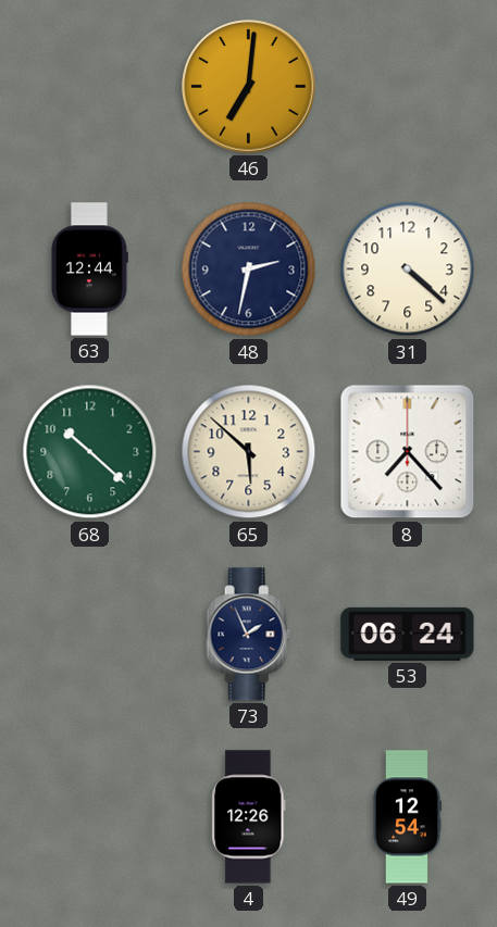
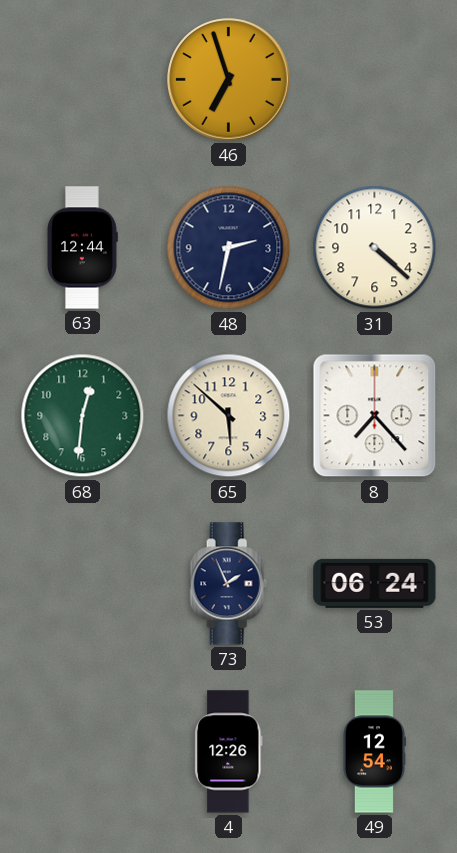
46: 7:01 -> 6:57
68: 10:22 -> 12:31
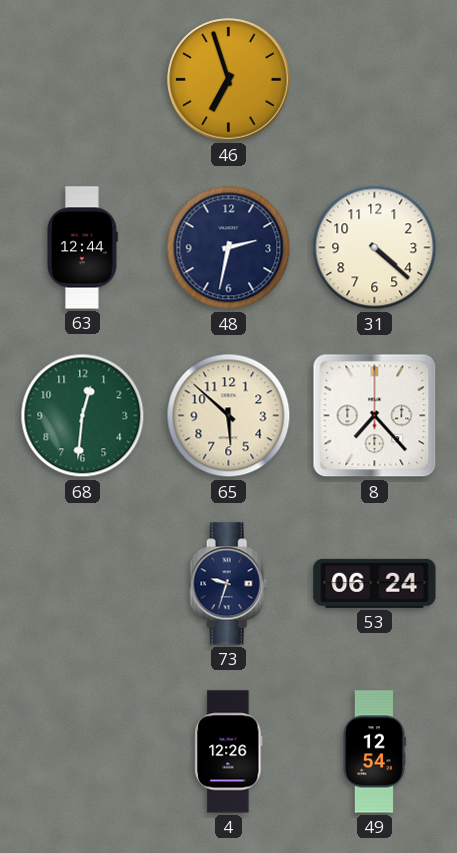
73: 1:56 -> 9:33
